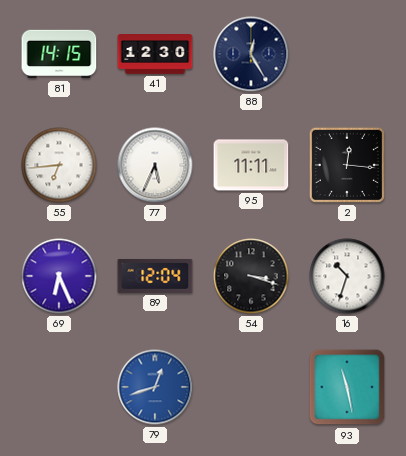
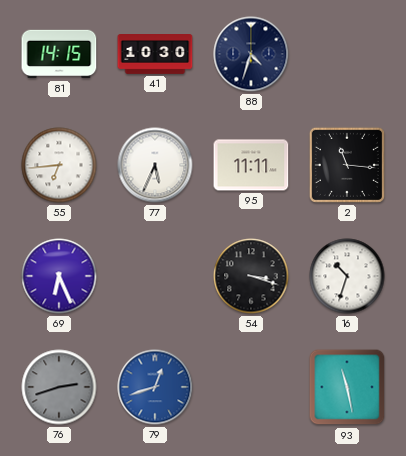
41: 12:30 -> 10:30
88: 12:25 -> 4:33
2: 12:16 -> 11:16
89: 12:04 -> none
76: none -> 2:42
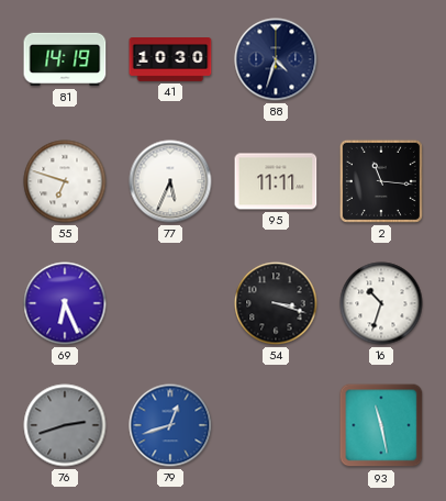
81: 14:15 -> 14:19
55: 6:44 -> 6:48
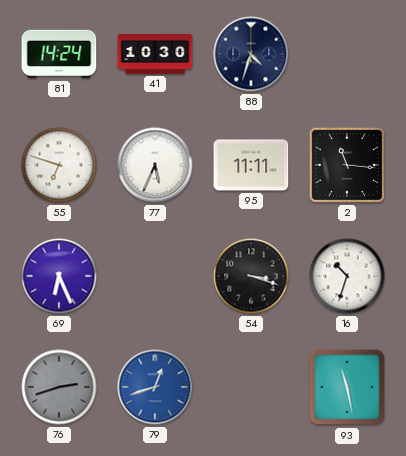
81: 14:19 -> 14:24
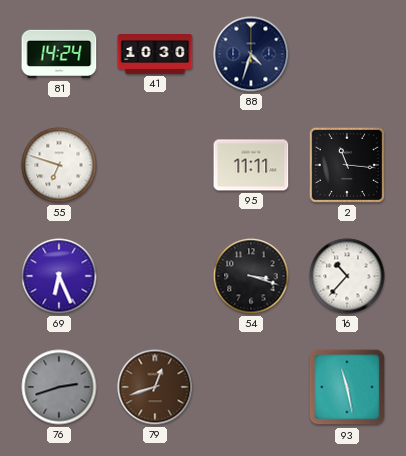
77: 5:34 -> none
16: 10:33 -> 10:37
79 dial: blue -> brown
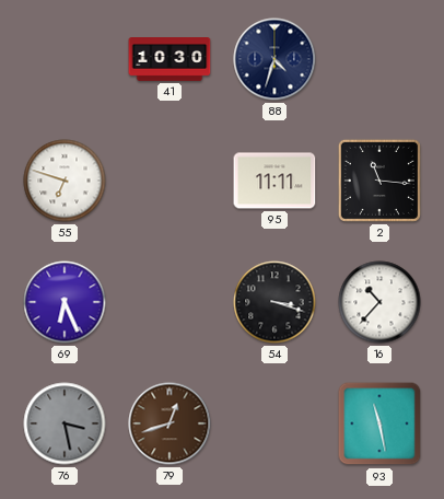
81: 14:24 -> none
76: 2:42 -> 3:28
